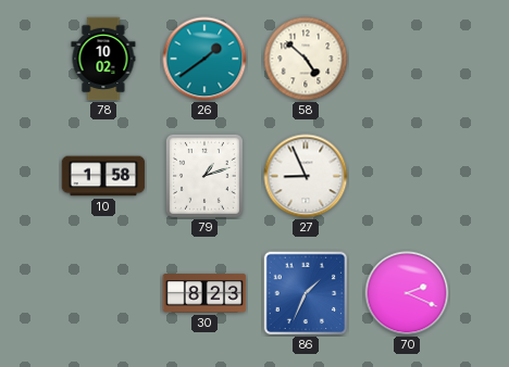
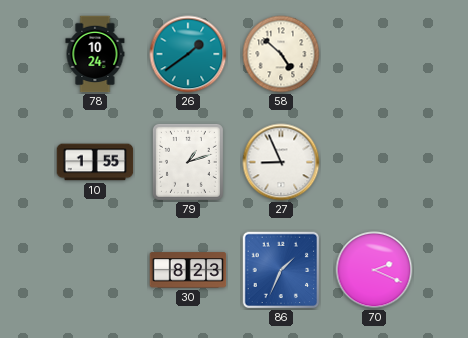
78: 10:02 -> 10:24
10: 1:58 -> 1:55
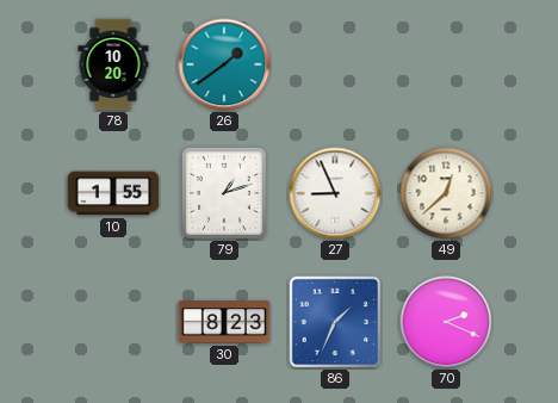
78: 10:24 -> 10:20
58: 4:52 -> none
49: none -> 12:38
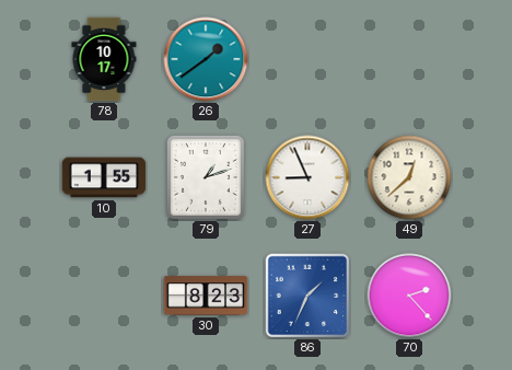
78: 10:20 -> 10:17
70: 2:19 -> 2:23
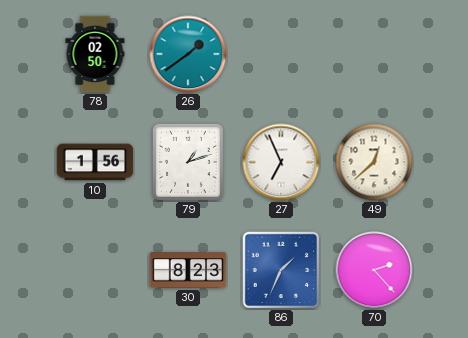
78: 10:17 -> 02:50
10: 1:55 -> 1:56
27: 8:56 -> 6:56
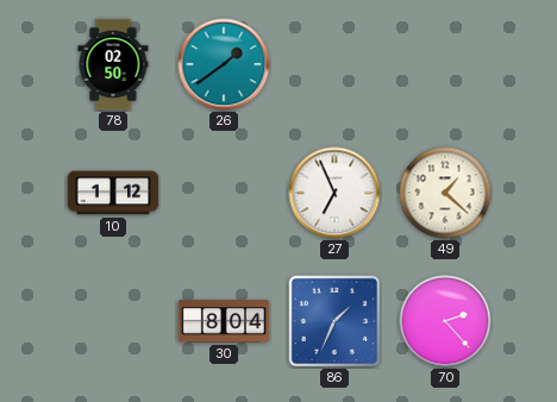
10: 1:56 -> 1:12
79: 1:12 -> none
49: 12:38 -> 1:22
30: 8:23 -> 8:04
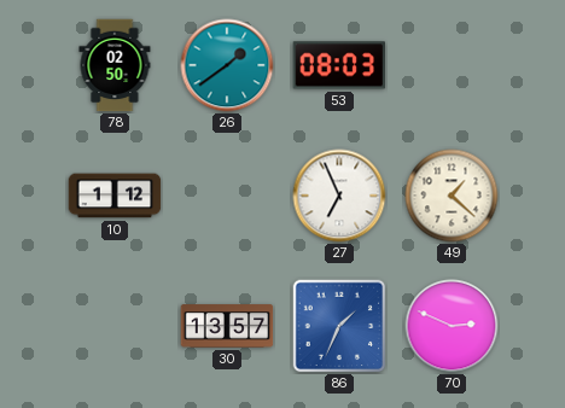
53: none -> 08:03
30: 8:04 -> 13:57
70: 2:23 -> 2:49
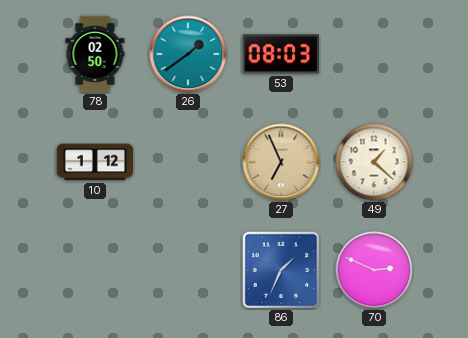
27 dial: white -> champagne
30: 13:57 -> none
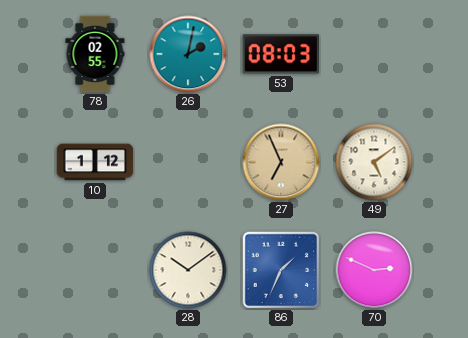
78: 02:50 -> 02:55
26: 1:39 -> 2:02
49: 1:22 -> 5:09
28: none -> 10:09
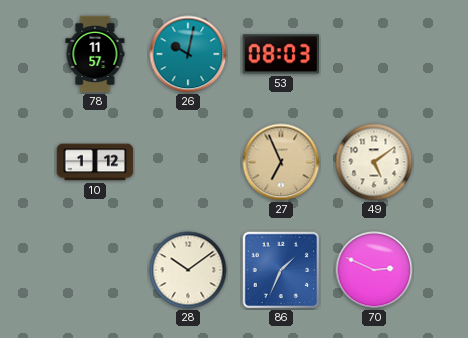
78: 02:55 -> 11:57
26: 2:02 -> 10:02
